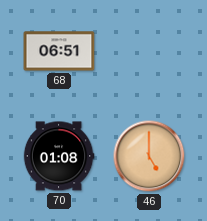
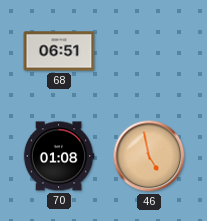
46: 5:00 -> 4:58
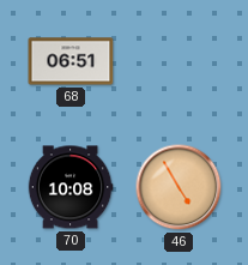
70: 01:08 -> 10:08
46: 4:58 -> 4:55
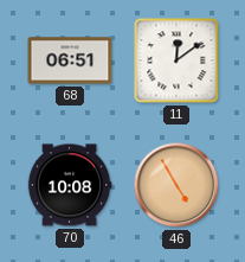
11: none -> 12:09
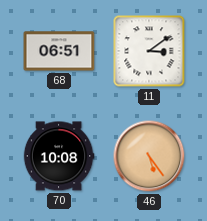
11: 12:09 -> 3:09
46: 4:55 -> 5:24
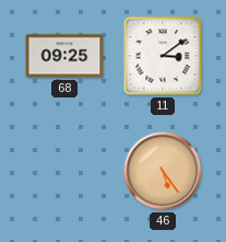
68: 06:51 -> 09:25
70: 10:08 -> none
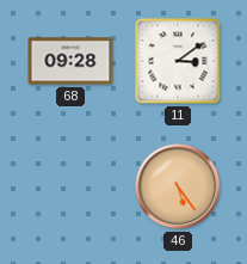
68: 09:25 -> 09:28
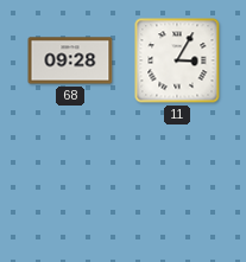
11: 3:09 -> 3:05
46: 5:24 -> none
